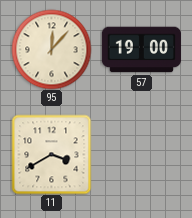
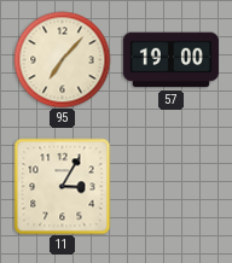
95: 12:07 -> 7:07
11: 3:40 -> 3:05
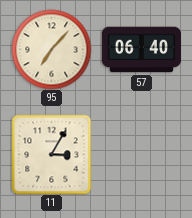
57: 19:00 -> 06:40
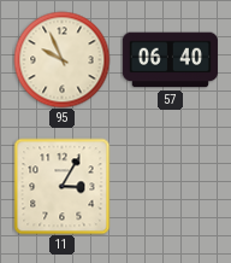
95: 7:07 -> 9:56
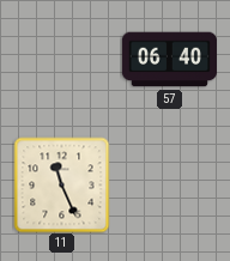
95: 9:56 -> none
11: 3:05 -> 11:26
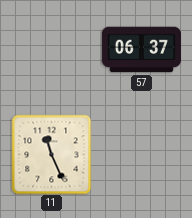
57: 06:40 -> 06:37
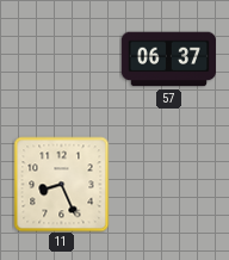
11: 11:26 -> 8:26
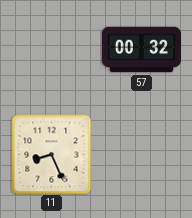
57: 06:37 -> 00:32
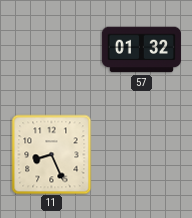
57: 00:32 -> 01:32
